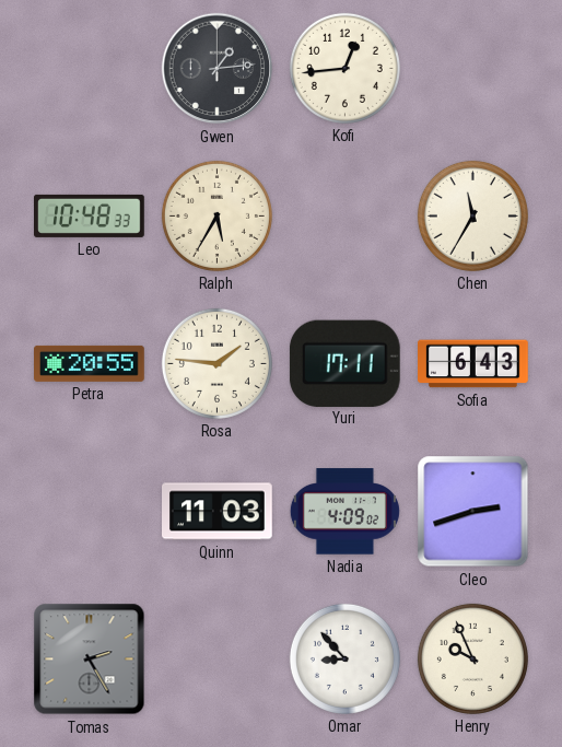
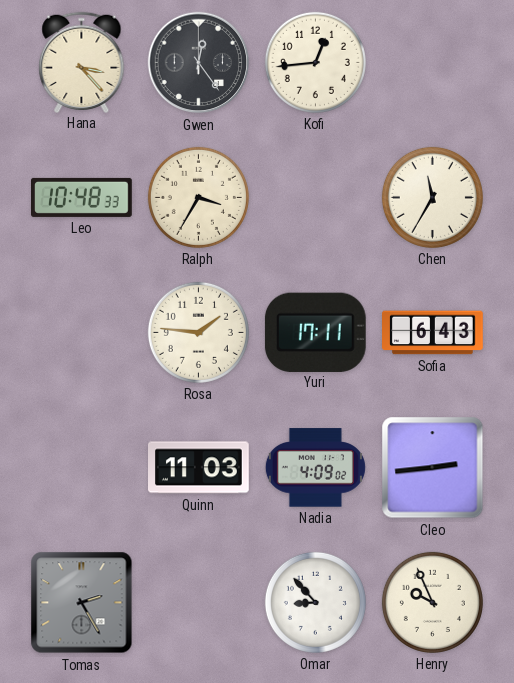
Hana: none -> 3:23
Gwen: 1:14 -> 12:24
Ralph: 5:35 -> 3:35
Petra: 20:55 -> none
Cleo: 2:42 -> 2:44
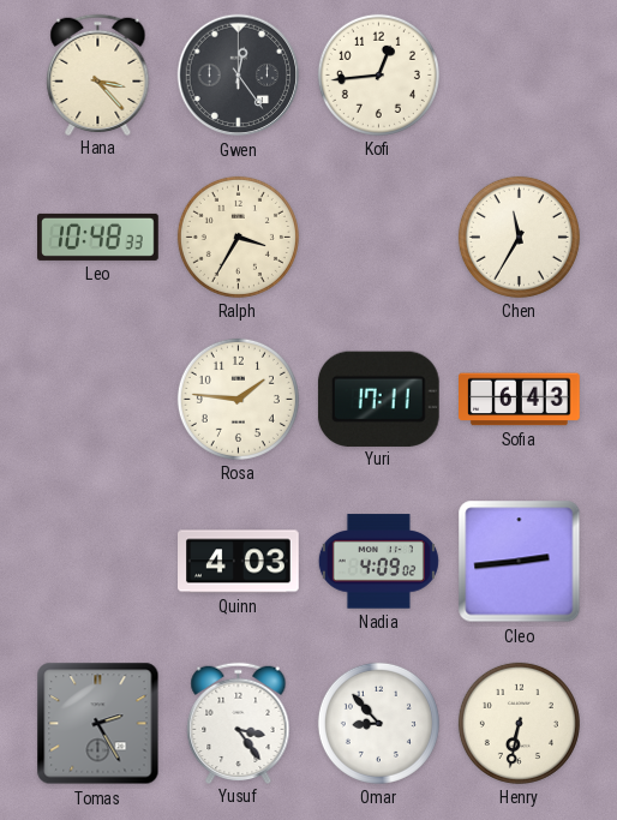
Quinn: 11:03 -> 4:03
Yusuf: none -> 3:24
Henry: 9:56 -> 6:32
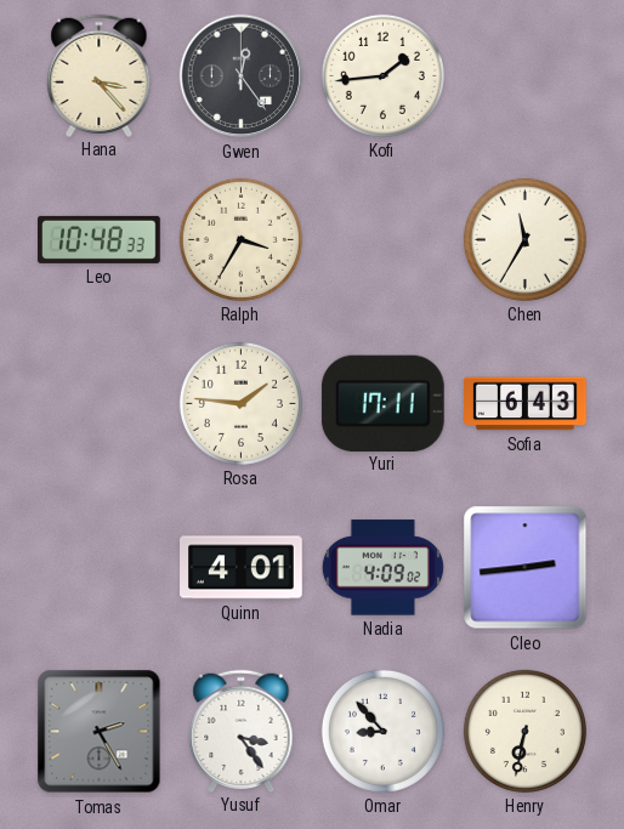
Kofi: 12:44 -> 1:44
Quinn: 4:03 -> 4:01
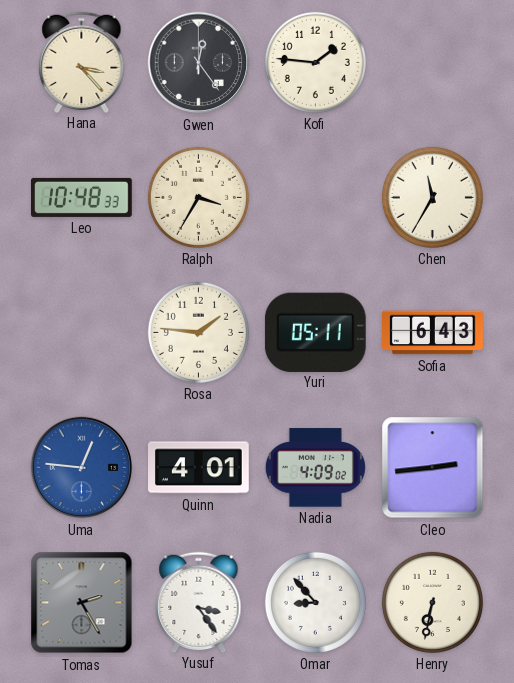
Kofi: 1:44 -> 1:46
Yuri: 17:11 -> 05:11
Uma: none -> 12:46
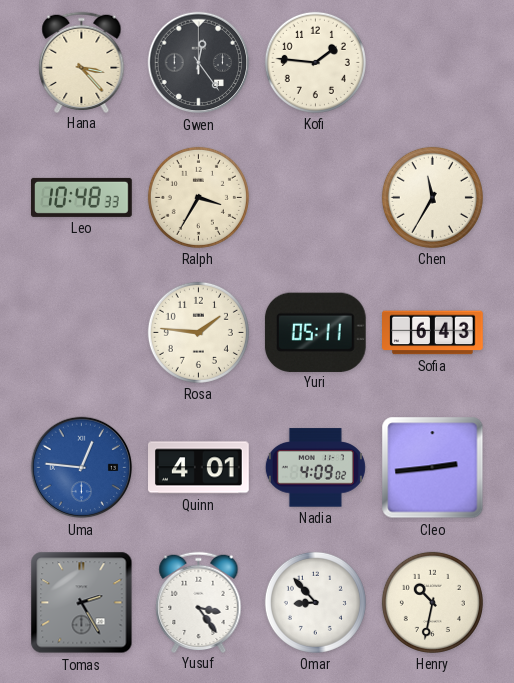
Henry: 6:32 -> 10:32
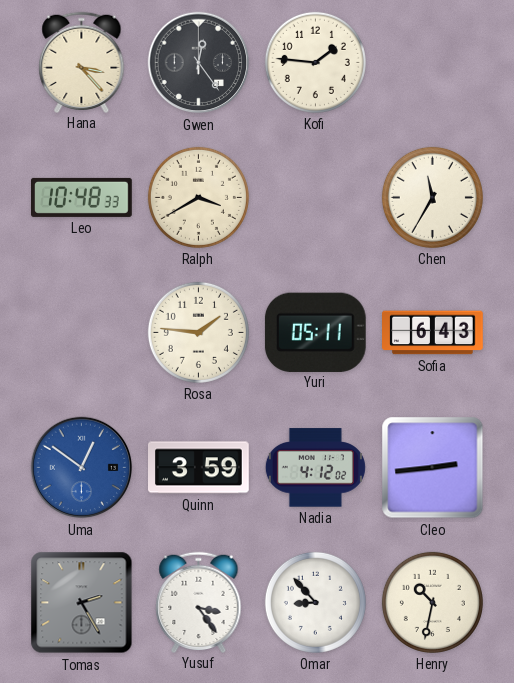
Ralph: 3:35 -> 3:40
Uma: 12:46 -> 12:51
Quinn: 4:01 -> 3:59
Nadia: 4:09 -> 4:12
